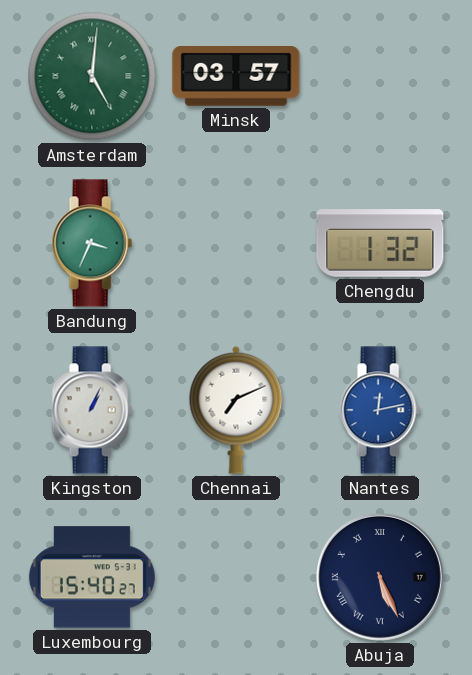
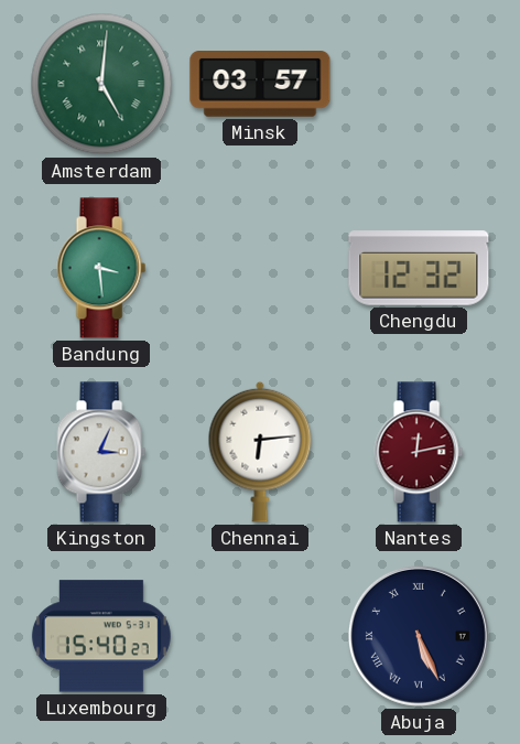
Bandung: 3:34 -> 3:29
Chengdu: 1:32 -> 12:32
Kingston: 1:04 -> 3:04
Chennai: 7:11 -> 6:14
Nantes dial: blue -> burgundy
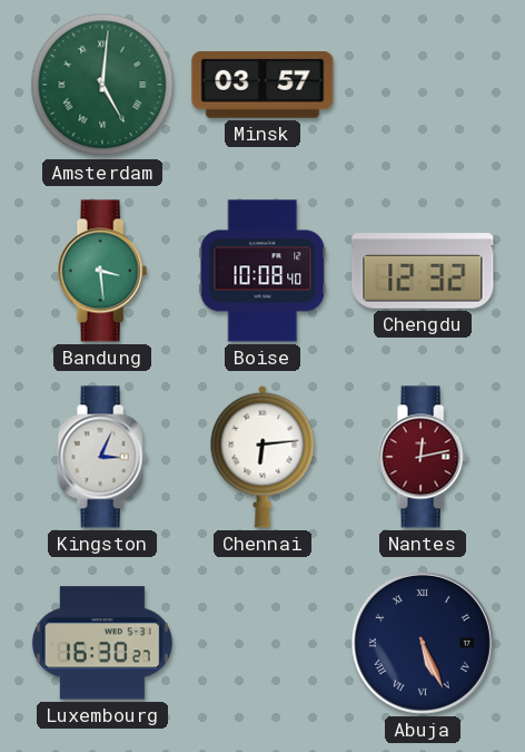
Boise: none -> 10:08
Luxembourg: 15:40 -> 16:30
